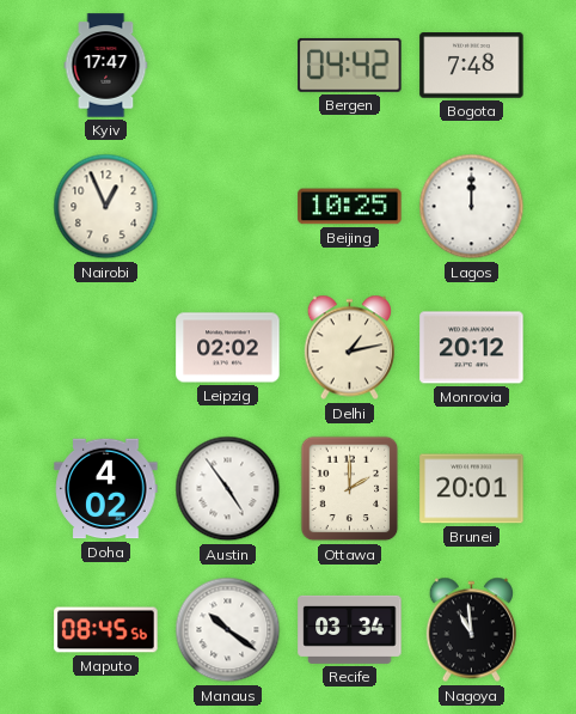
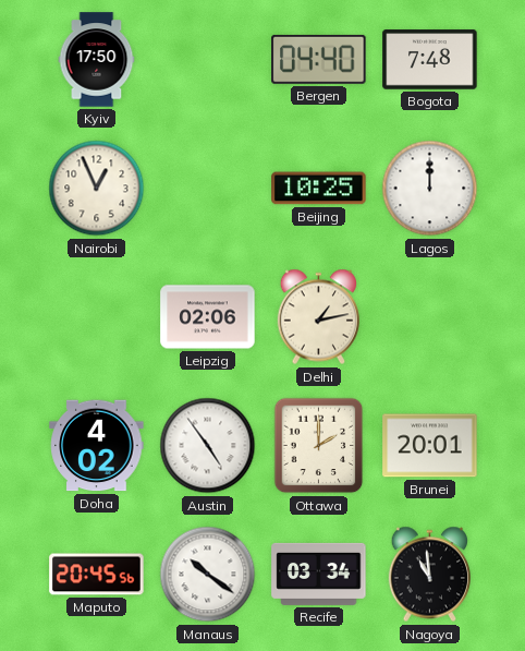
Kyiv: 17:47 -> 17:50
Bergen: 04:42 -> 04:40
Leipzig: 02:02 -> 02:06
Monrovia: 20:12 -> none
Maputo: 08:45 -> 20:45
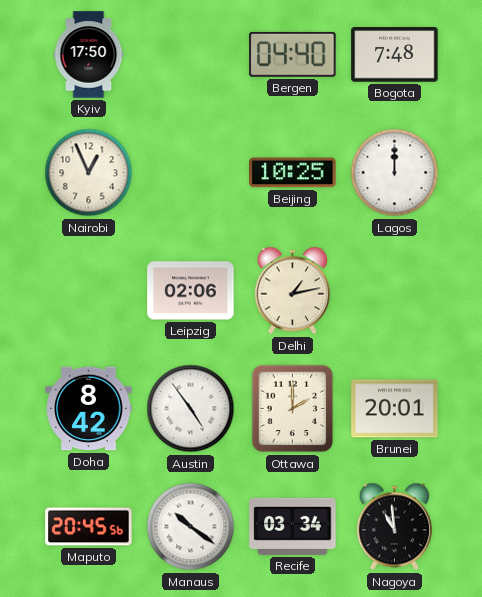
Doha: 4:02 -> 8:42
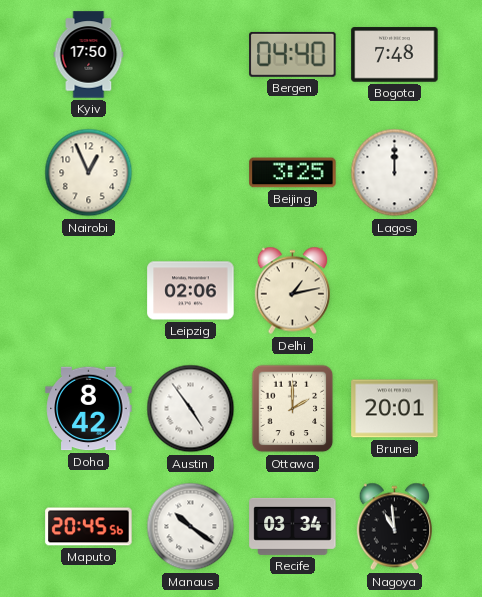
Beijing: 10:25 -> 3:25
